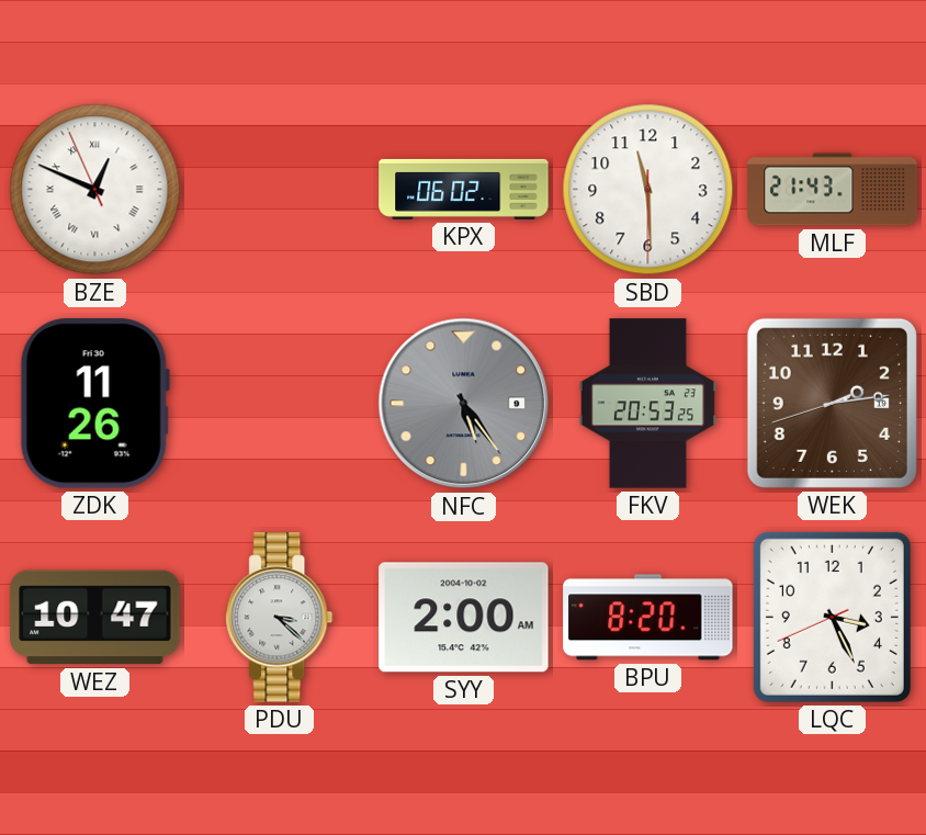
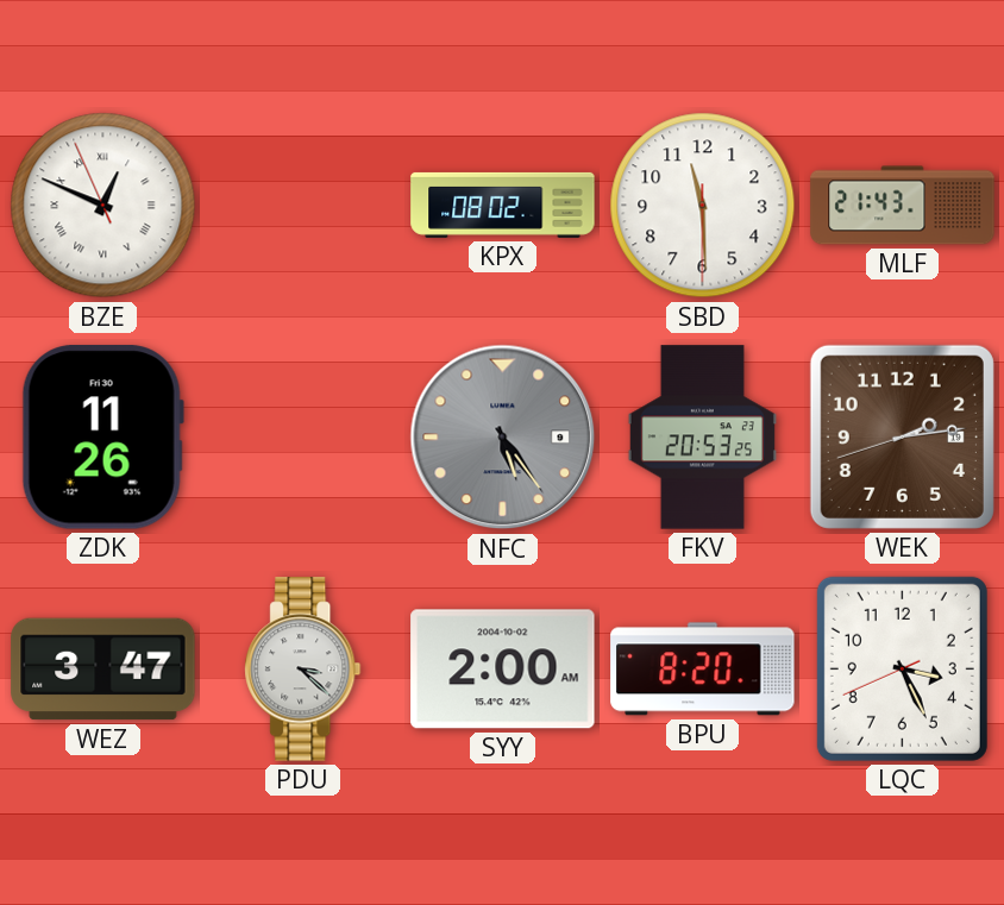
KPX: 06:02 -> 08:02
WEZ: 10:47 -> 3:47
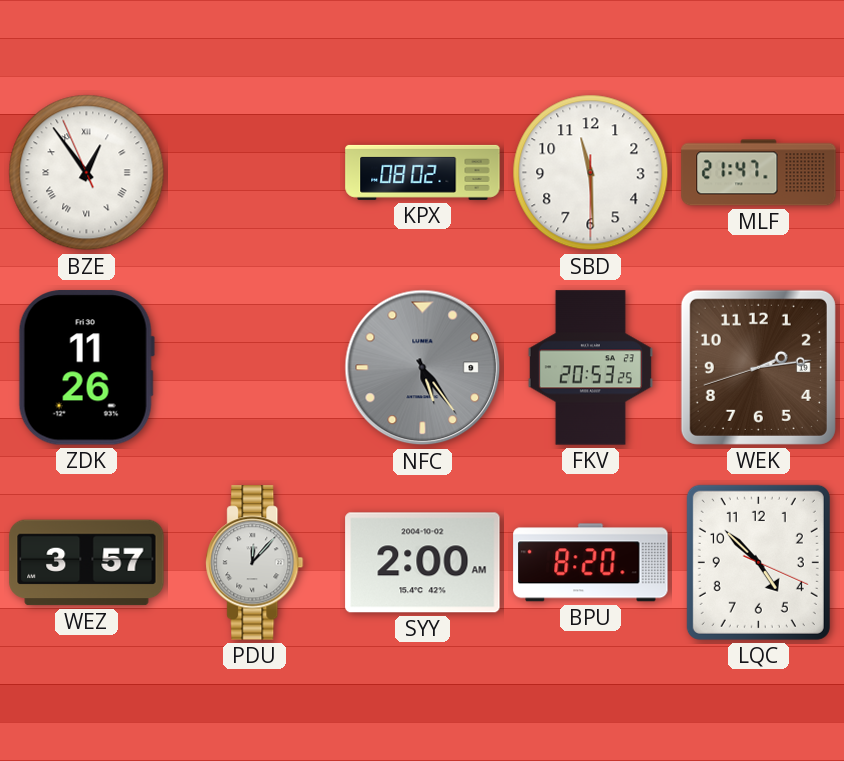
BZE: 12:48 -> 12:53
MLF: 21:43 -> 21:47
WEZ: 3:47 -> 3:57
PDU: 3:22 -> 12:07
LQC: 3:25 -> 4:52
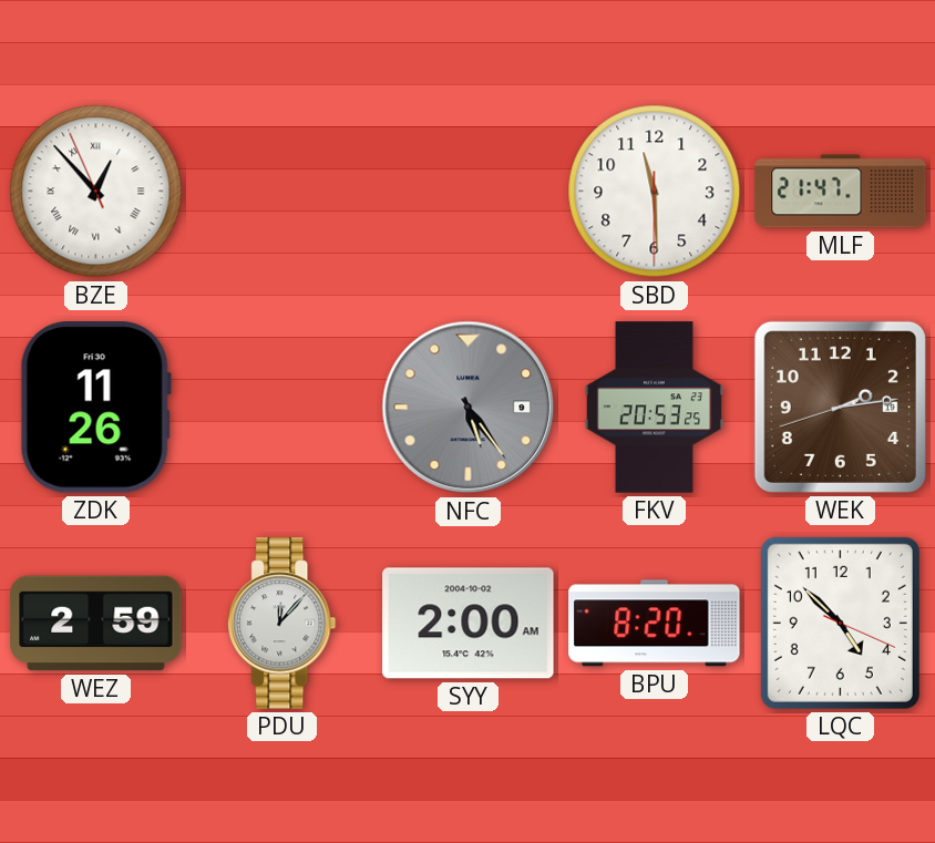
BZE: 12:53 -> 12:52
KPX: 08:02 -> none
WEZ: 3:57 -> 2:59
